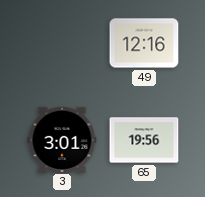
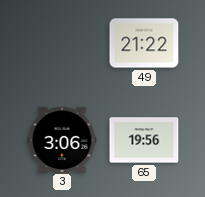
49: 12:16 -> 21:22
3: 3:01 -> 3:06
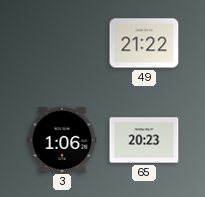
3: 3:06 -> 1:06
65: 19:56 -> 20:23
